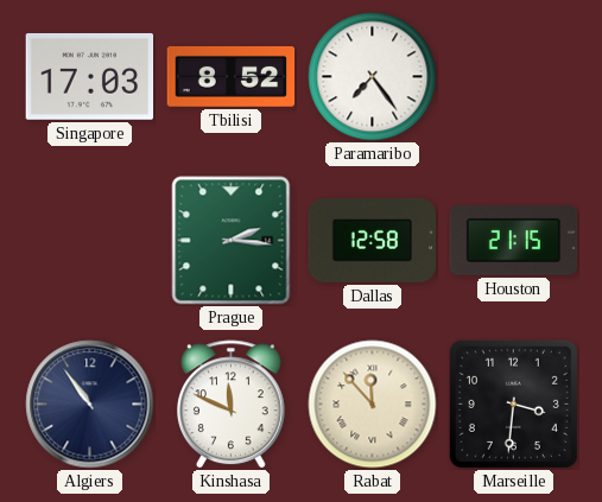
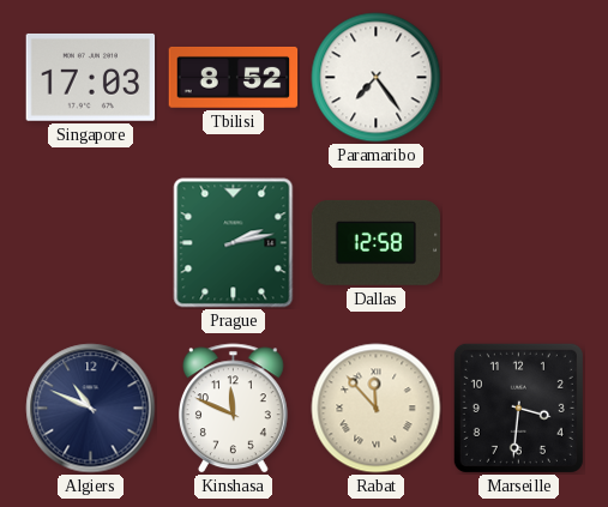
Prague: 2:16 -> 2:13
Houston: 21:15 -> none
Algiers: 10:54 -> 10:49
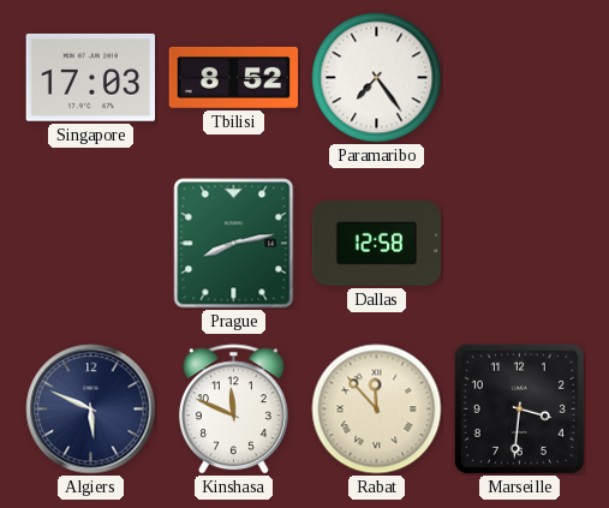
Prague: 2:13 -> 8:13
Algiers: 10:49 -> 5:49
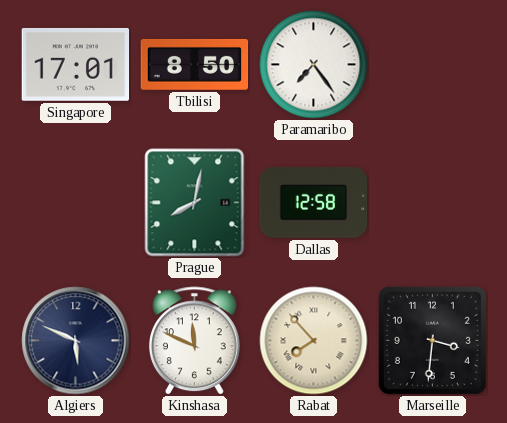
Singapore: 17:03 -> 17:01
Tbilisi: 8:52 -> 8:50
Prague: 8:13 -> 8:02
Rabat: 11:53 -> 7:53
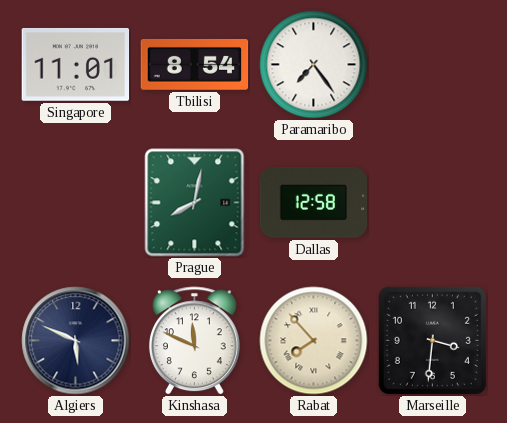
Singapore: 17:01 -> 11:01
Tbilisi: 8:50 -> 8:54
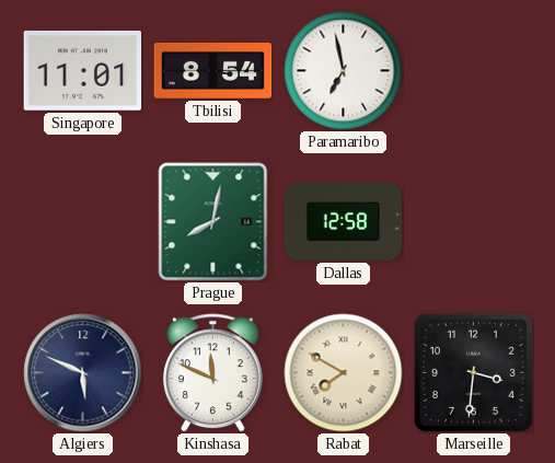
Paramaribo: 7:24 -> 6:58
Rabat: 7:53 -> 7:50
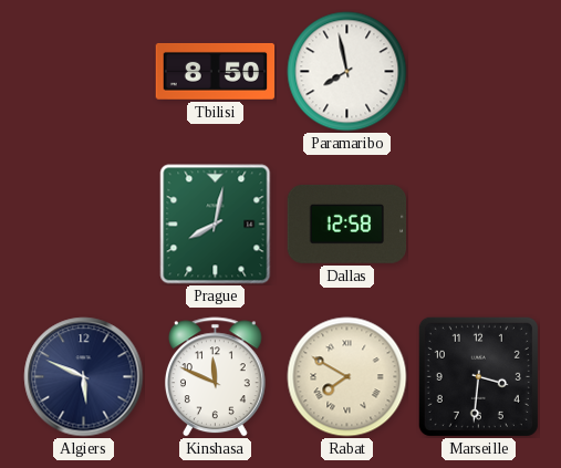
Singapore: 11:01 -> none
Tbilisi: 8:54 -> 8:50
Paramaribo: 6:58 -> 7:58
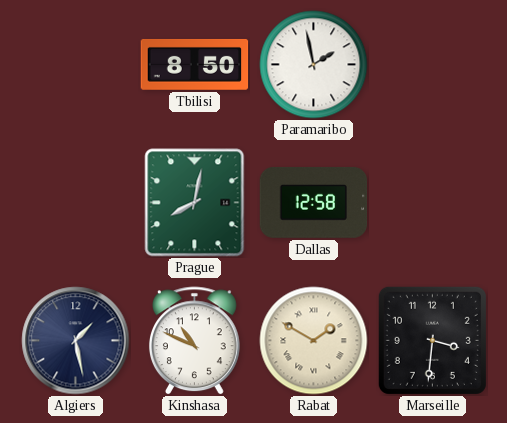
Paramaribo: 7:58 -> 1:58
Algiers: 5:49 -> 1:28
Kinshasa: 11:49 -> 10:49
Rabat: 7:50 -> 1:50
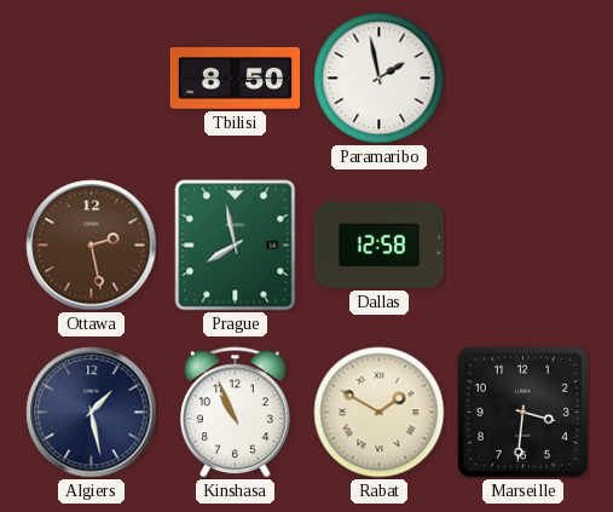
Ottawa: none -> 2:28
Prague: 8:02 -> 7:58
Kinshasa: 10:49 -> 10:56
